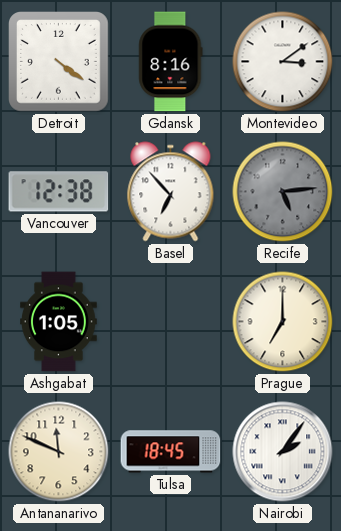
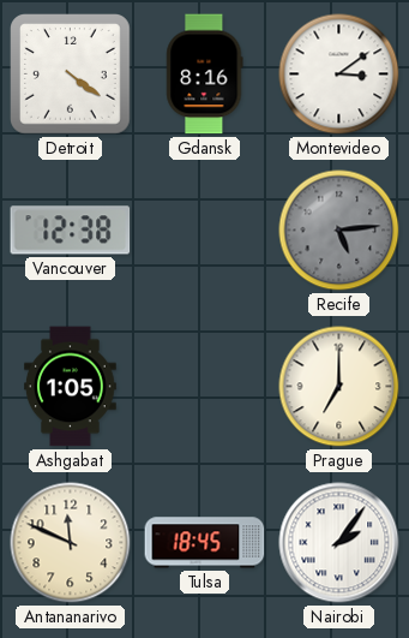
Basel: 6:53 -> none
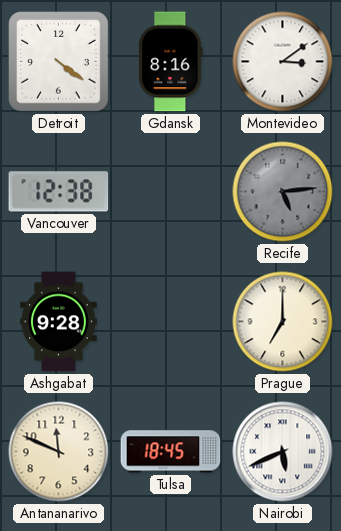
Ashgabat: 1:05 -> 9:28
Nairobi: 2:06 -> 5:41
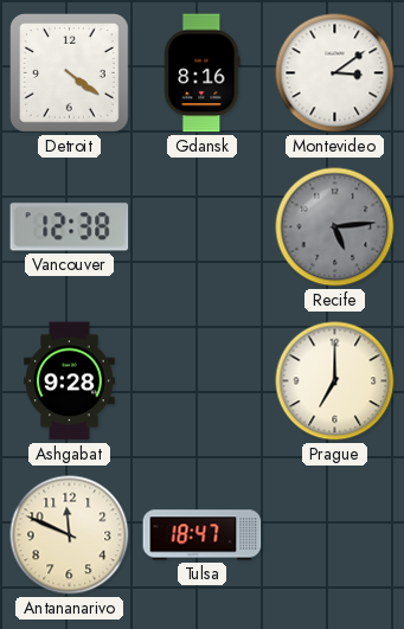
Tulsa: 18:45 -> 18:47
Nairobi: 5:41 -> none
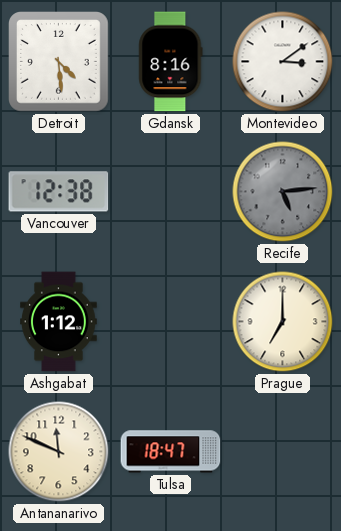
Detroit: 4:21 -> 4:29
Ashgabat: 9:28 -> 1:12
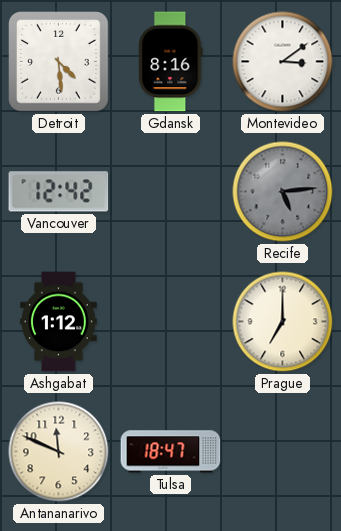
Vancouver: 12:38 -> 12:42
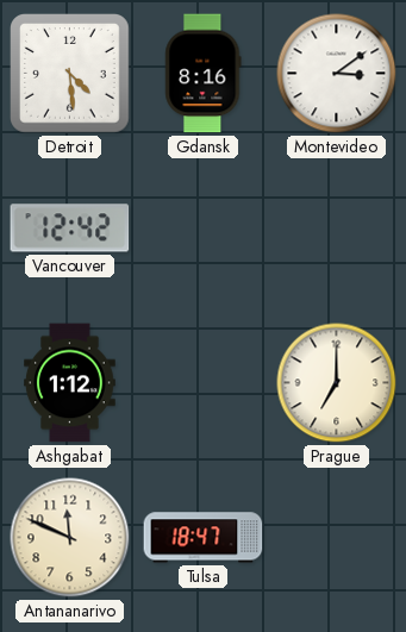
Recife: 5:14 -> none
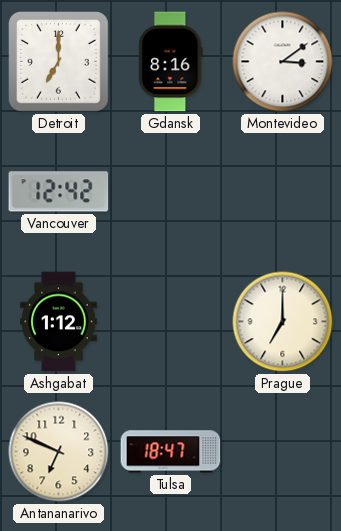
Detroit: 4:29 -> 7:00
Antananarivo: 11:49 -> 6:49
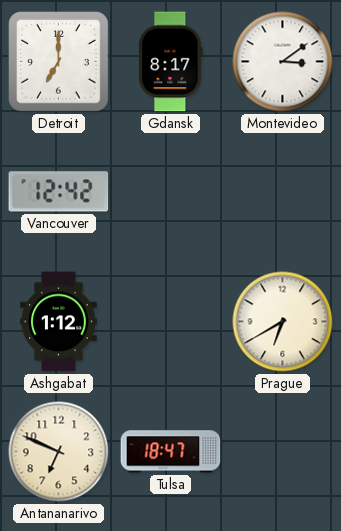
Gdansk: 8:16 -> 8:17
Prague: 7:00 -> 6:40
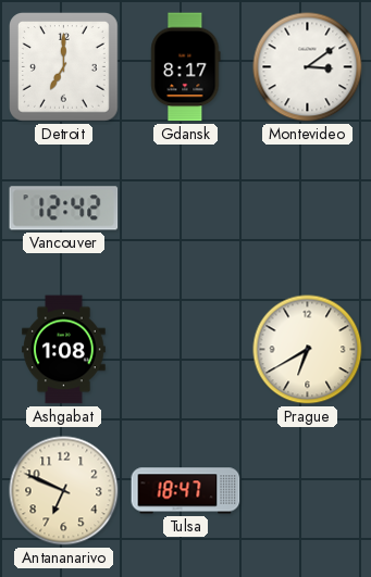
Ashgabat: 1:12 -> 1:08
